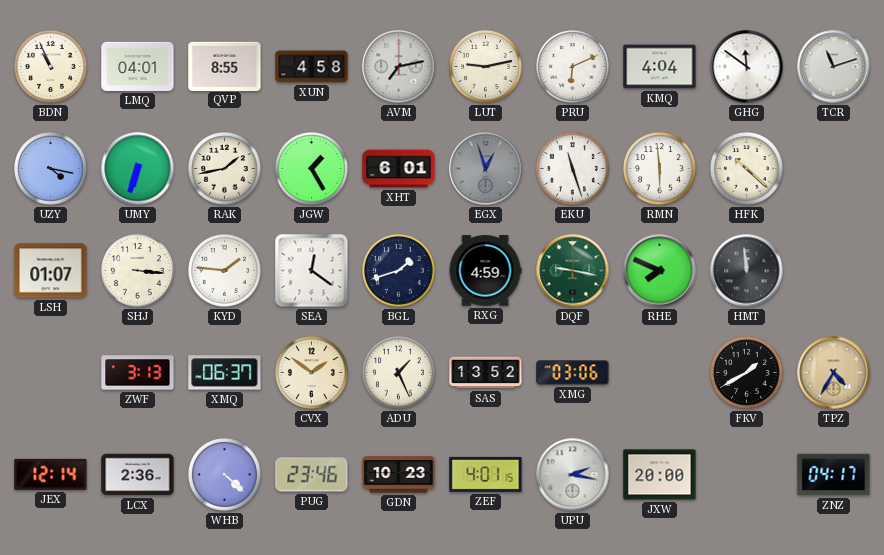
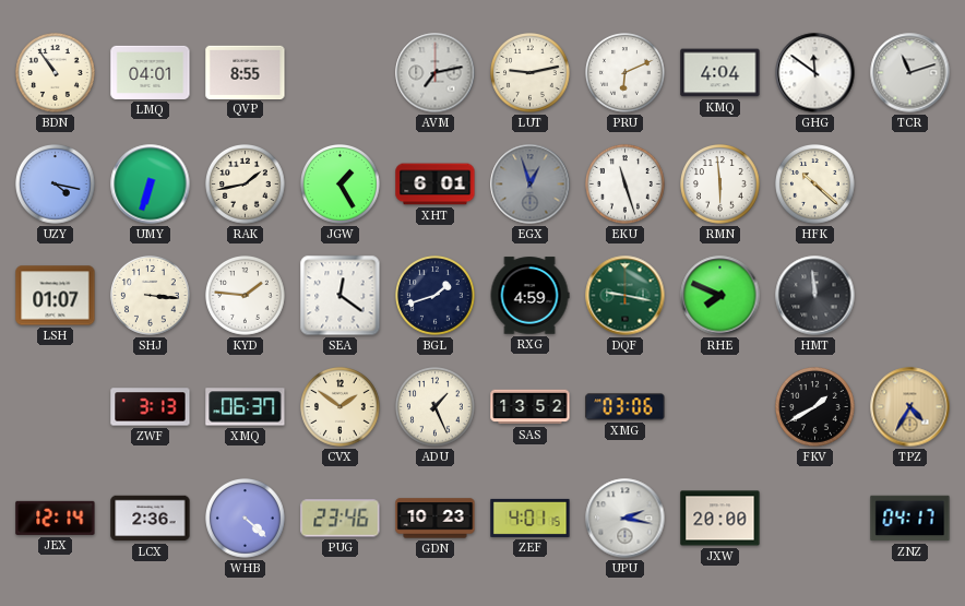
BDN: 10:56 -> 10:54
XUN: 4:58 -> none
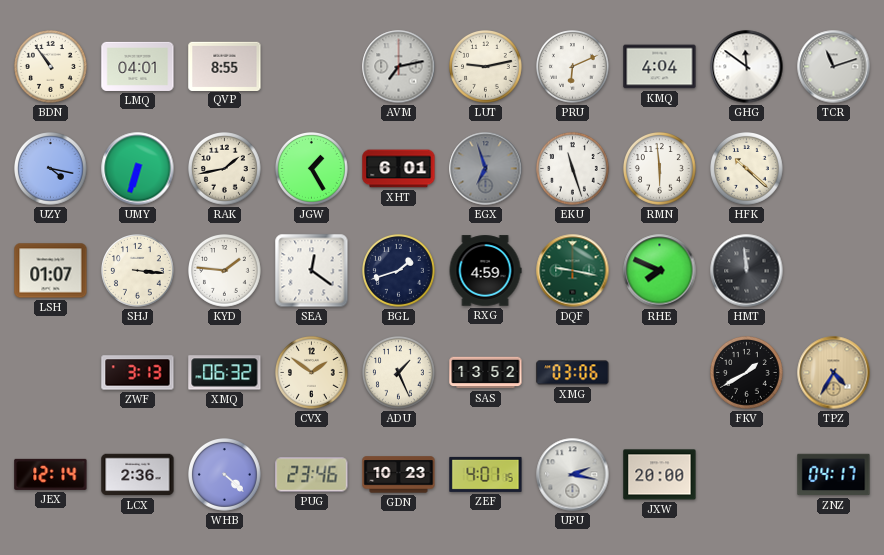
EGX: 12:57 -> 6:57
XMQ: 06:37 -> 06:32
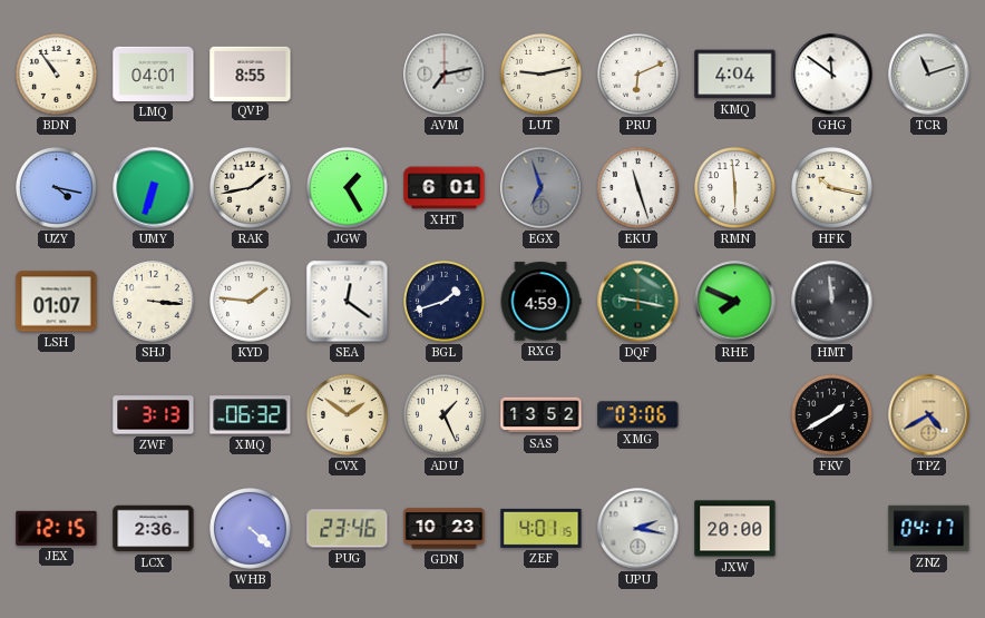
HFK: 10:22 -> 10:17
TPZ: 4:35 -> 4:40
JEX: 12:14 -> 12:15
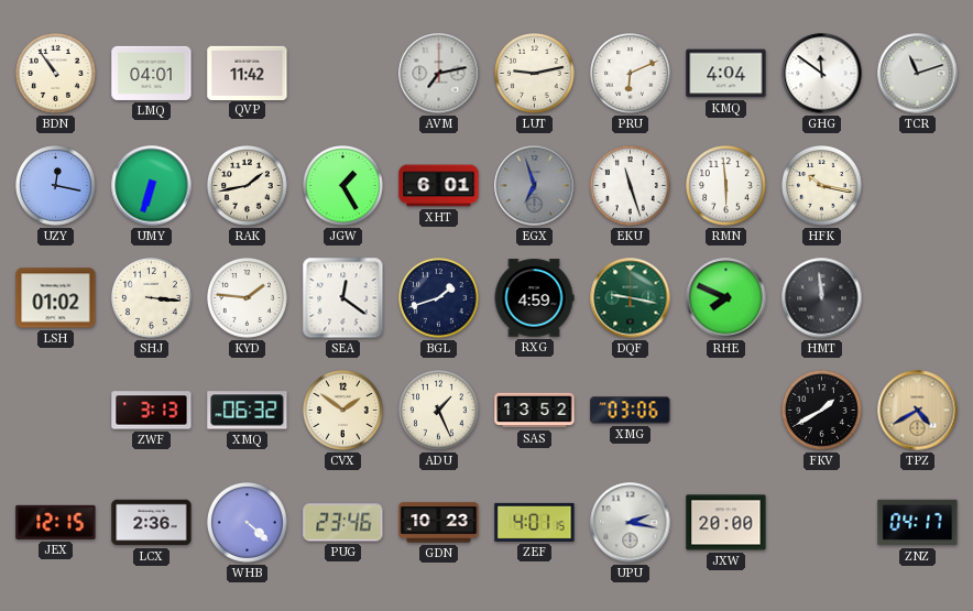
QVP: 8:55 -> 11:42
UZY: 4:17 -> 12:17
LSH: 01:07 -> 01:02
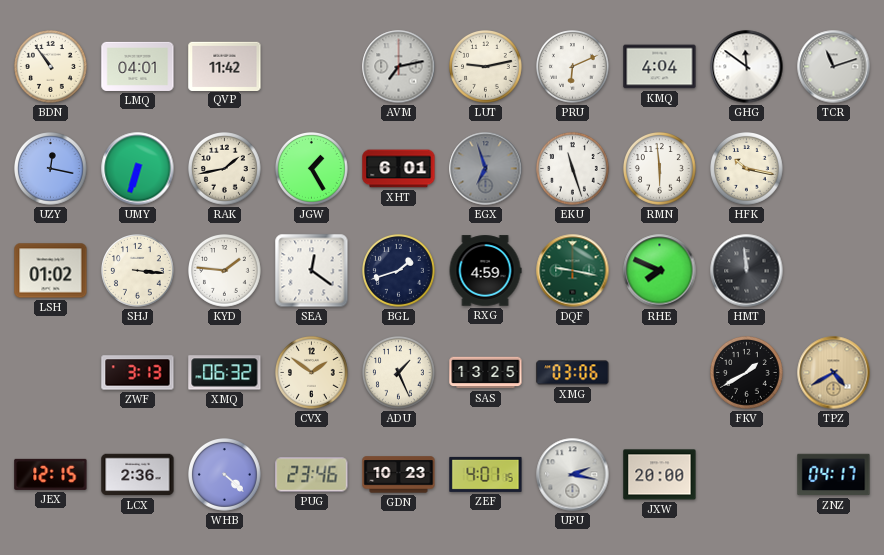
SAS: 13:52 -> 13:25
